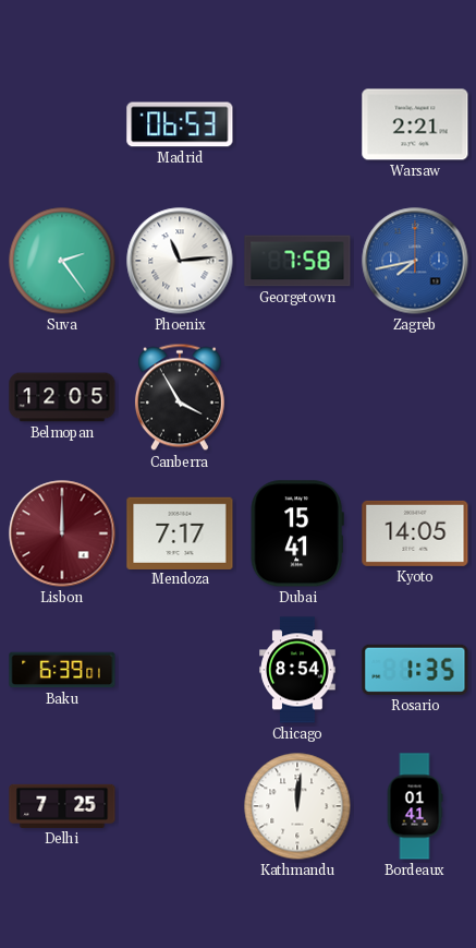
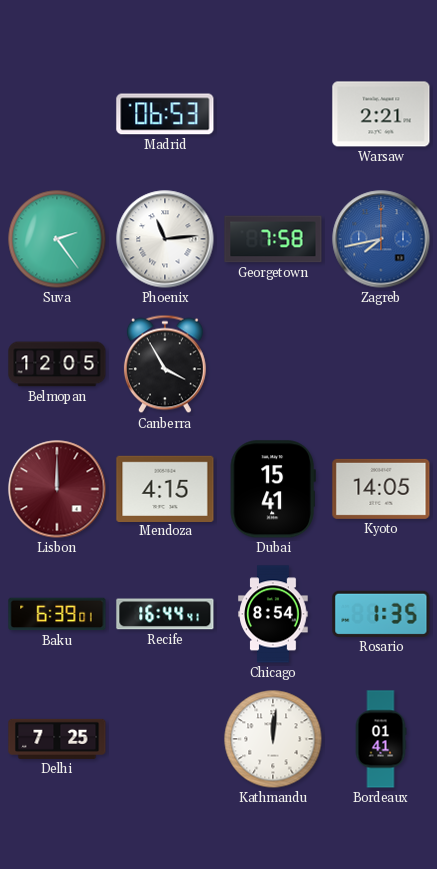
Mendoza: 7:17 -> 4:15
Recife: none -> 16:44
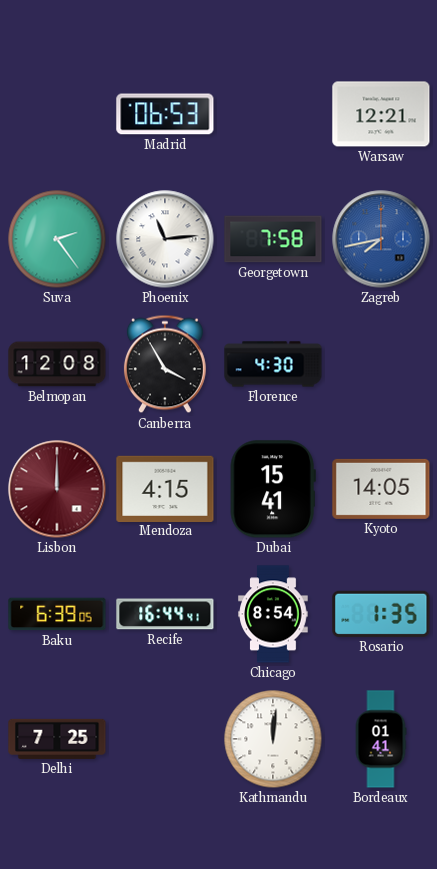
Warsaw: 2:21 -> 12:21
Belmopan: 12:05 -> 12:08
Florence: none -> 4:30
Baku: 6:39:01 -> 6:39:05
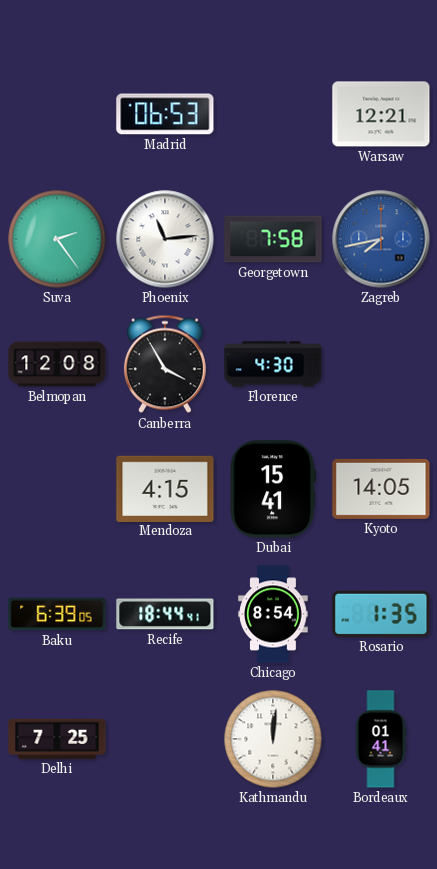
Lisbon: 12:00 -> none
Recife: 16:44 -> 18:44
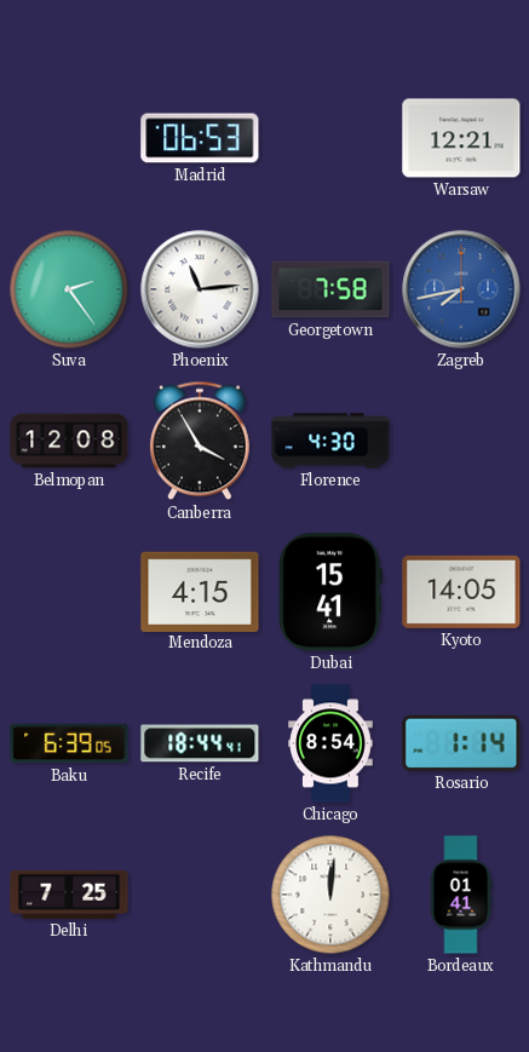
Rosario: 1:35 -> 1:14
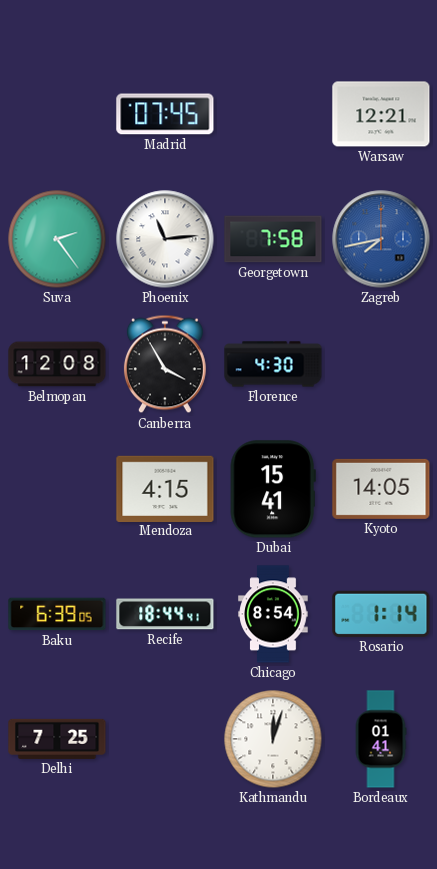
Madrid: 06:53 -> 07:45
Kathmandu: 12:01 -> 12:03
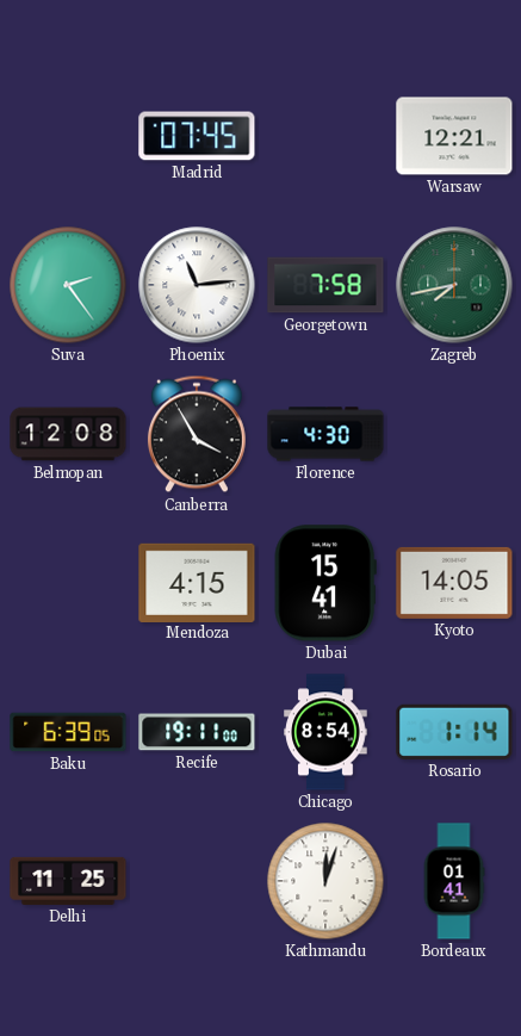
Zagreb dial: blue -> green
Recife: 18:44 -> 19:11
Delhi: 7:25 -> 11:25
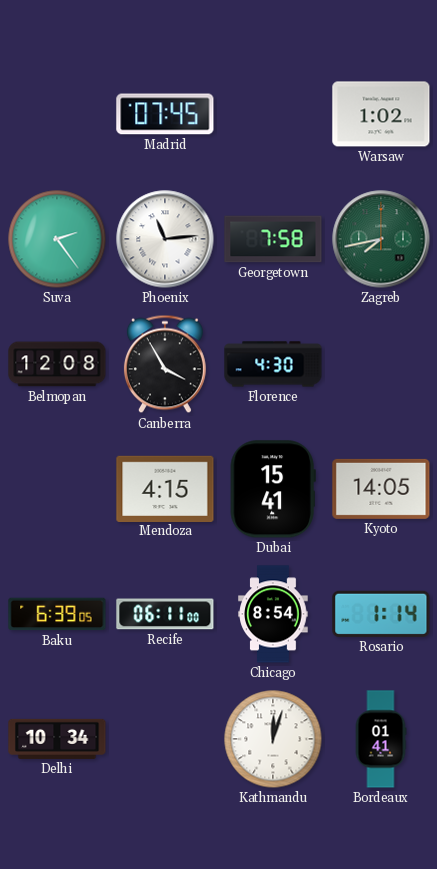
Warsaw: 12:21 -> 1:02
Recife: 19:11 -> 06:11
Delhi: 11:25 -> 10:34
